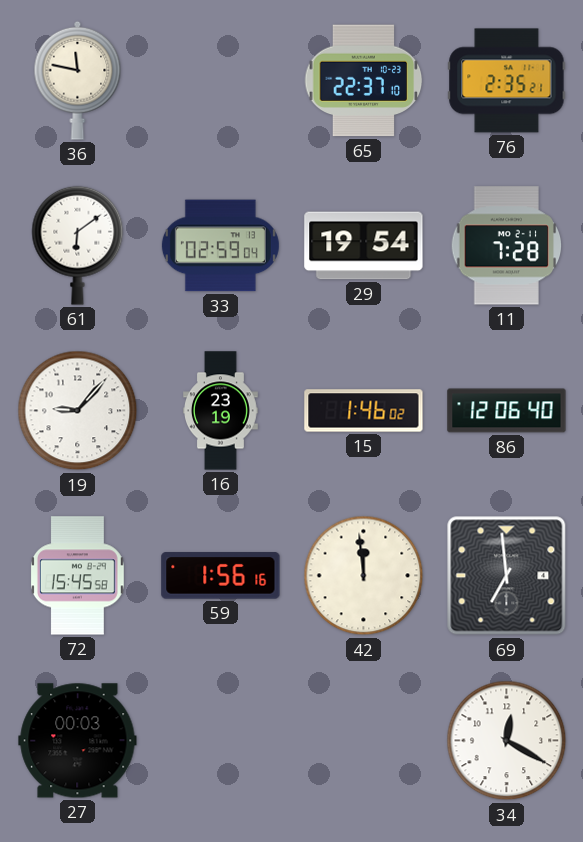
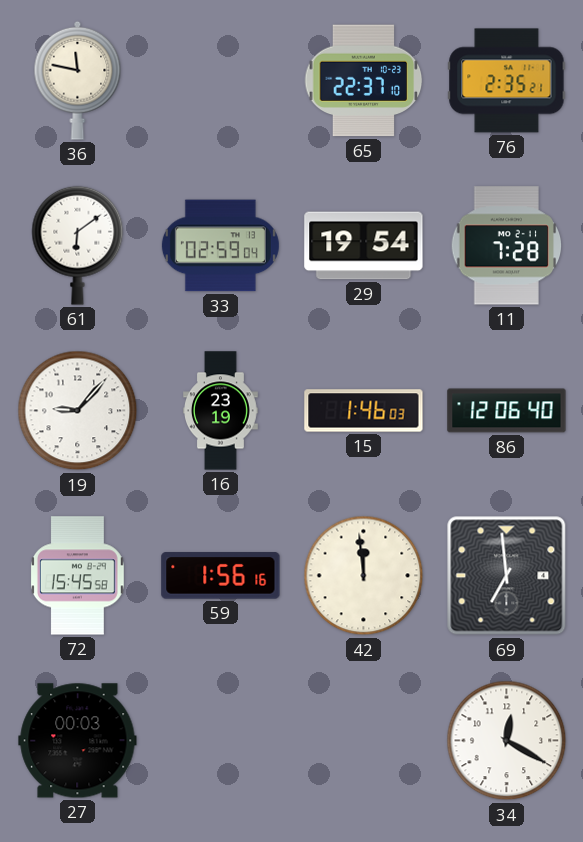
15: 1:46:02 -> 1:46:03
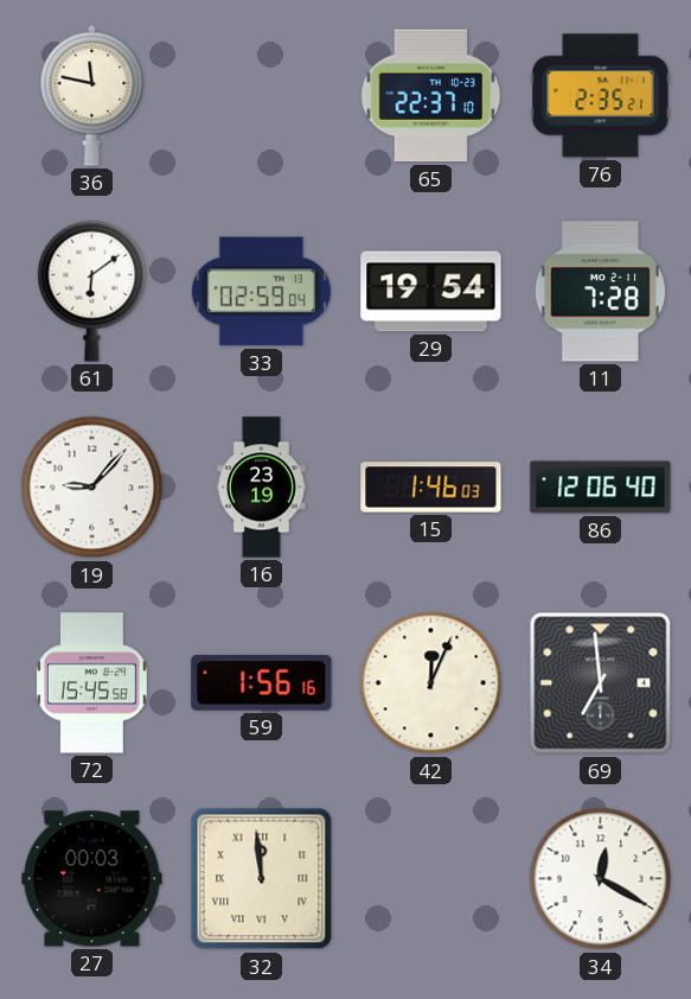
42: 11:59 -> 12:04
32: none -> 11:59
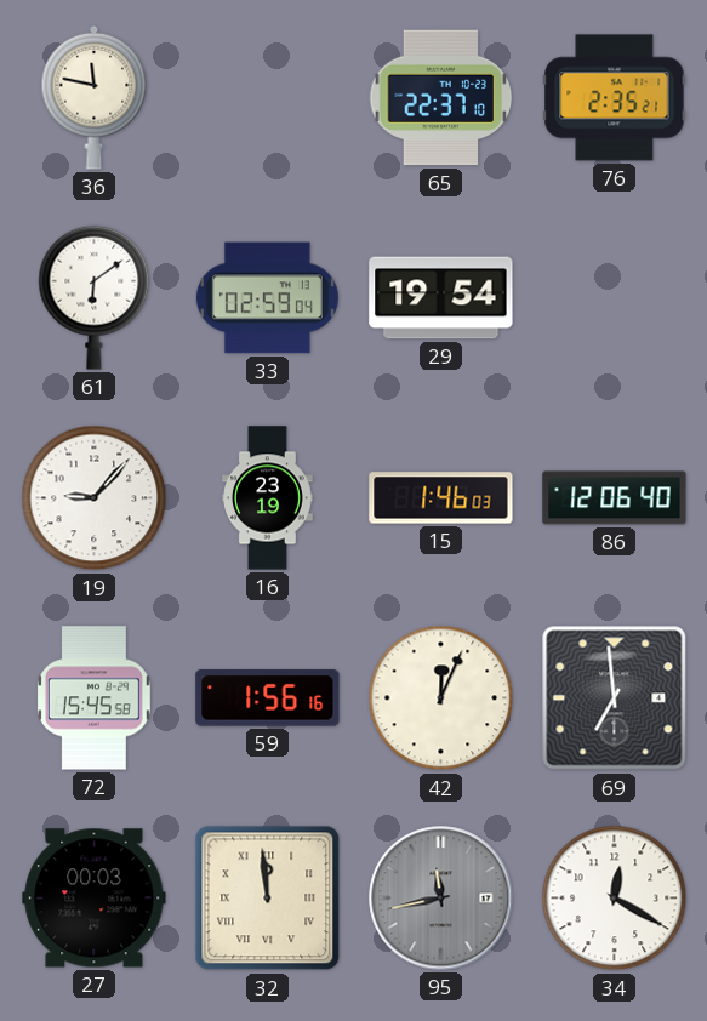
11: 7:28 -> none
95: none -> 11:43
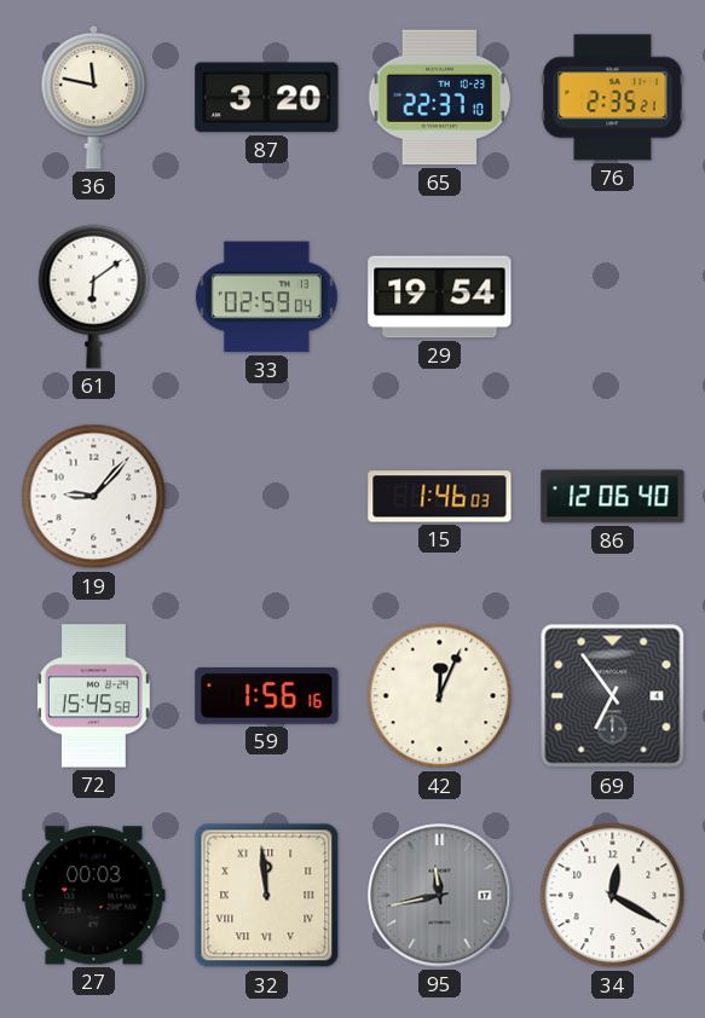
87: none -> 3:20
16: 23:19 -> none
69: 6:59 -> 6:54
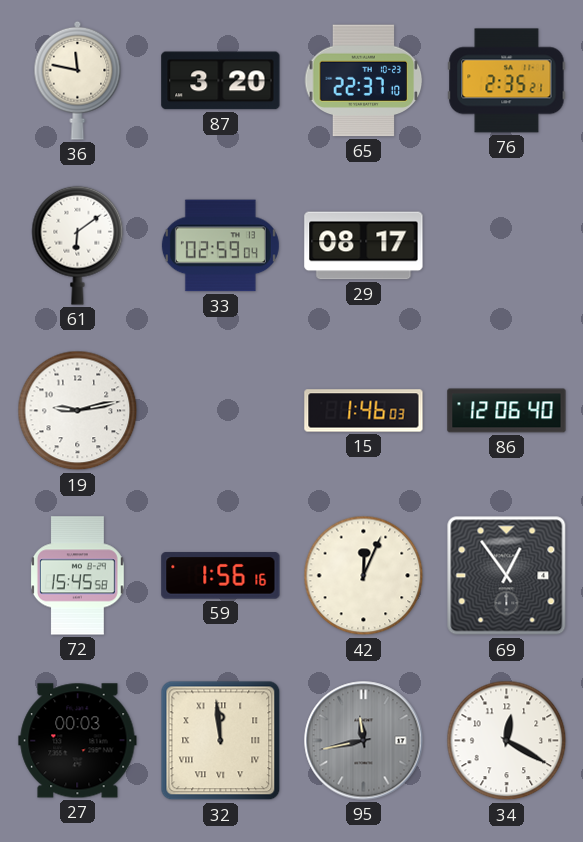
29: 19:54 -> 08:17
19: 9:07 -> 9:13
69: 6:54 -> 12:54
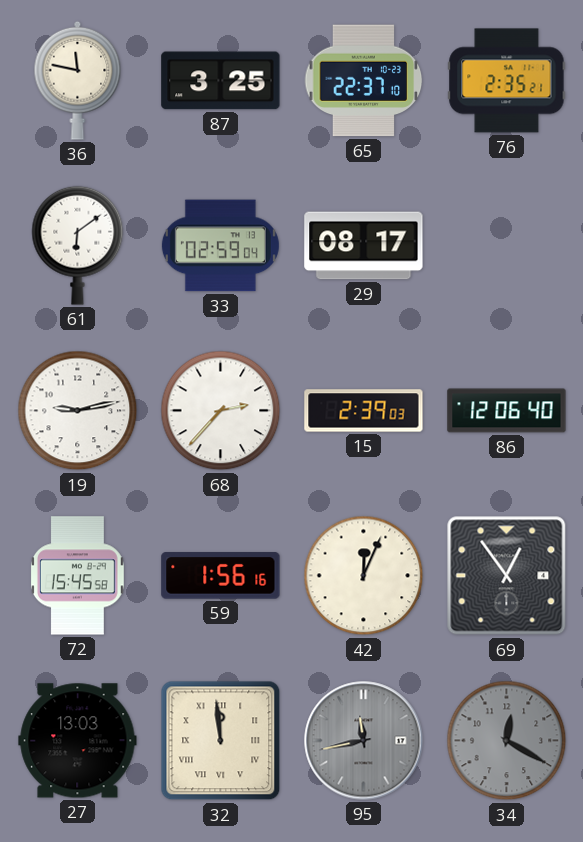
87: 3:20 -> 3:25
68: none -> 2:37
15: 1:46 -> 2:39
27: 00:03 -> 13:03
34 dial: white -> grey
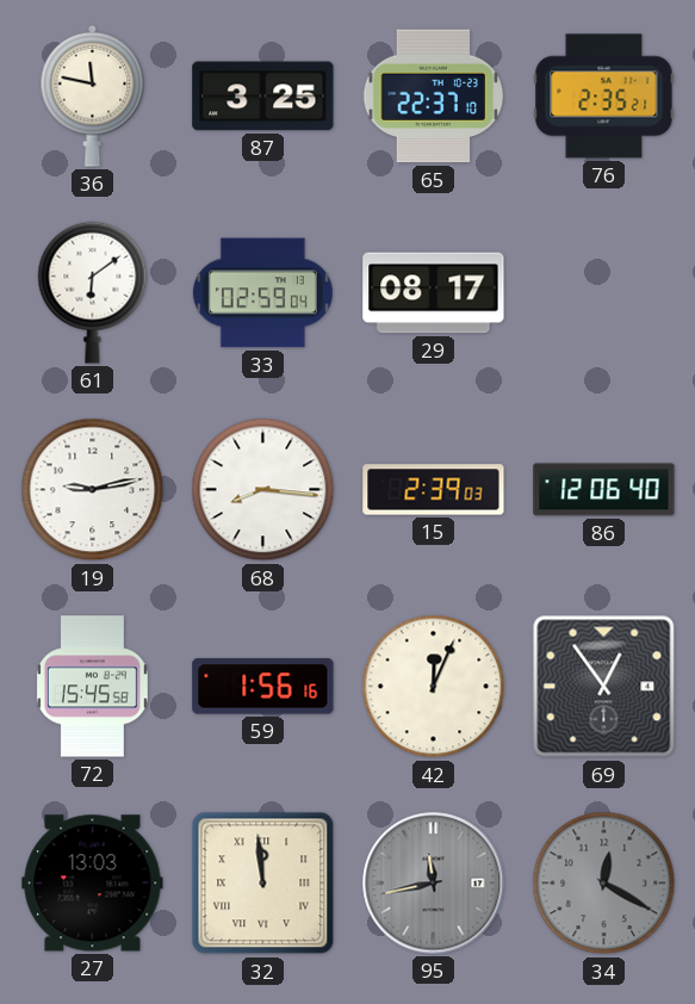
68: 2:37 -> 8:16
